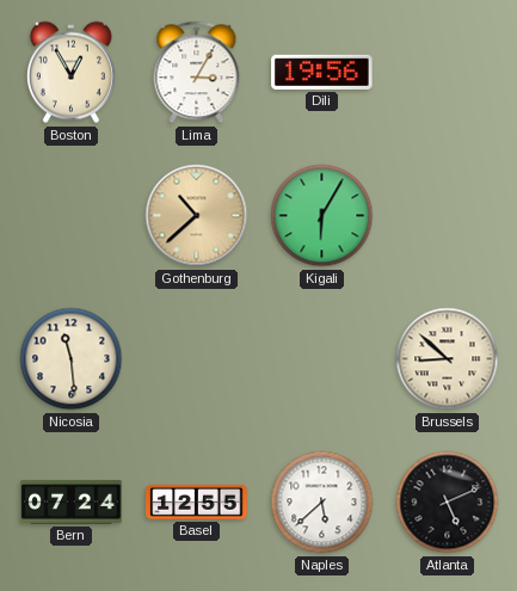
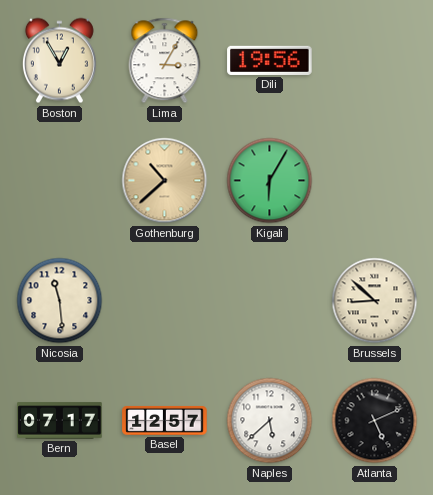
Bern: 07:24 -> 07:17
Basel: 12:55 -> 12:57
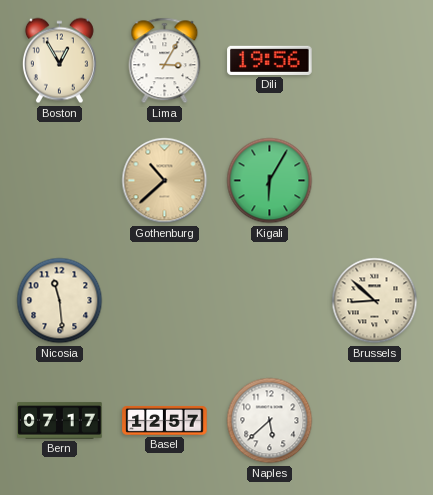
Atlanta: 5:11 -> none
